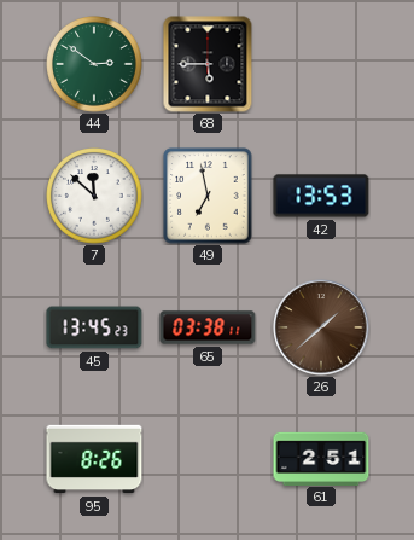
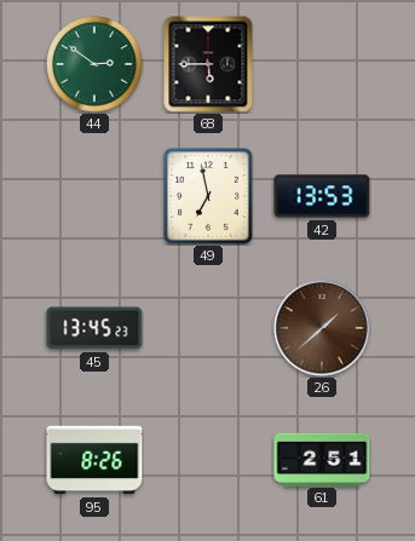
7: 11:52 -> none
65: 03:38 -> none
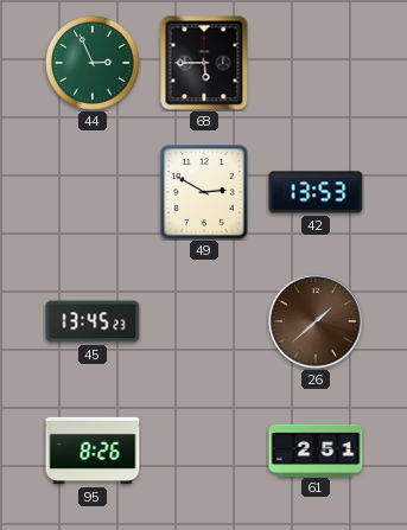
44: 2:51 -> 2:56
49: 6:58 -> 2:50
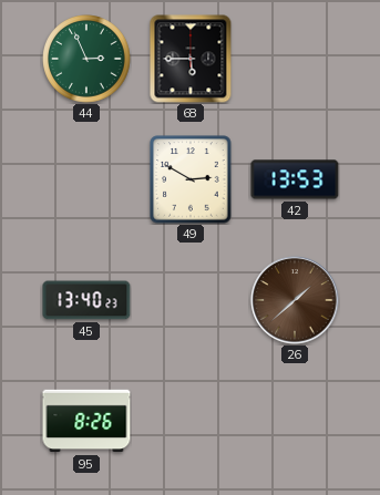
45: 13:45 -> 13:40
61: 2:51 -> none
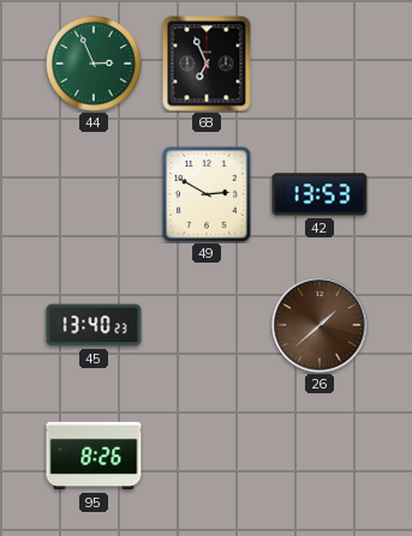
68: 5:45 -> 6:56
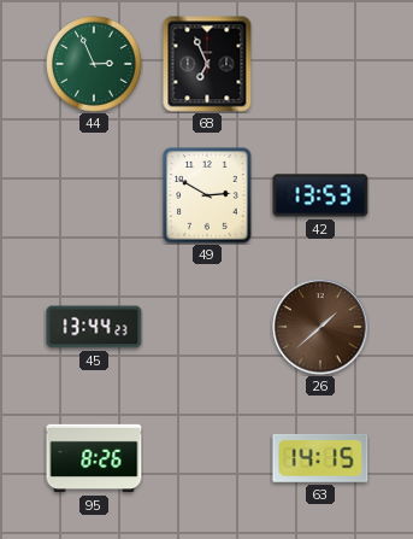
45: 13:40 -> 13:44
63: none -> 14:15
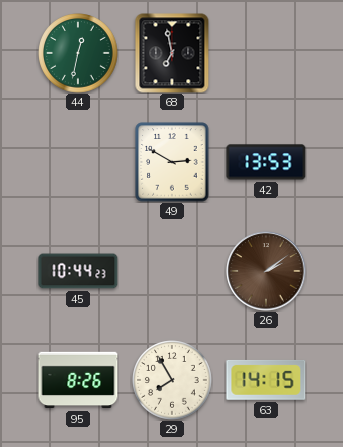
44: 2:56 -> 12:32
68: 6:56 -> 6:58
45: 13:44 -> 10:44
26: 1:38 -> 2:09
29: none -> 7:55
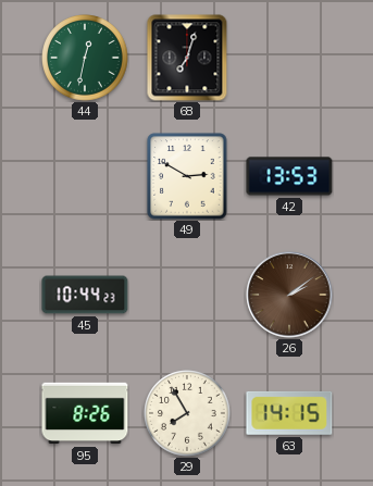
68: 6:58 -> 7:03
